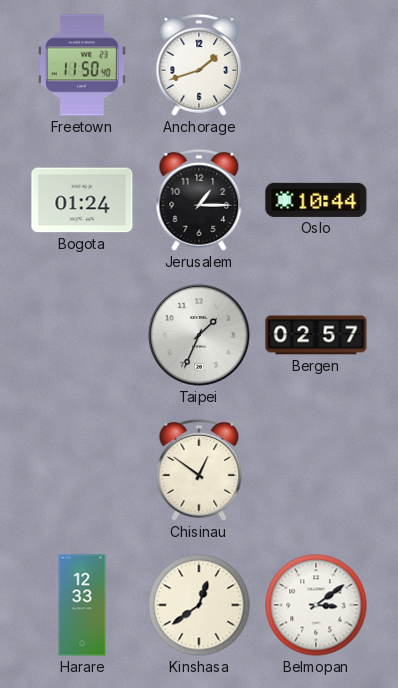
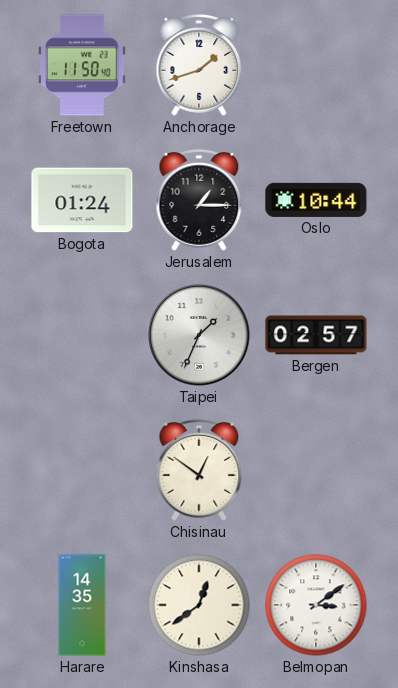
Harare: 12:33 -> 14:35
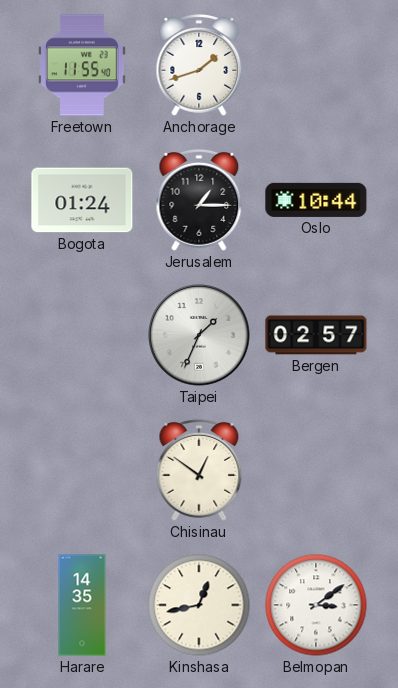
Freetown: 11:50 -> 11:55
Kinshasa: 12:39 -> 12:43
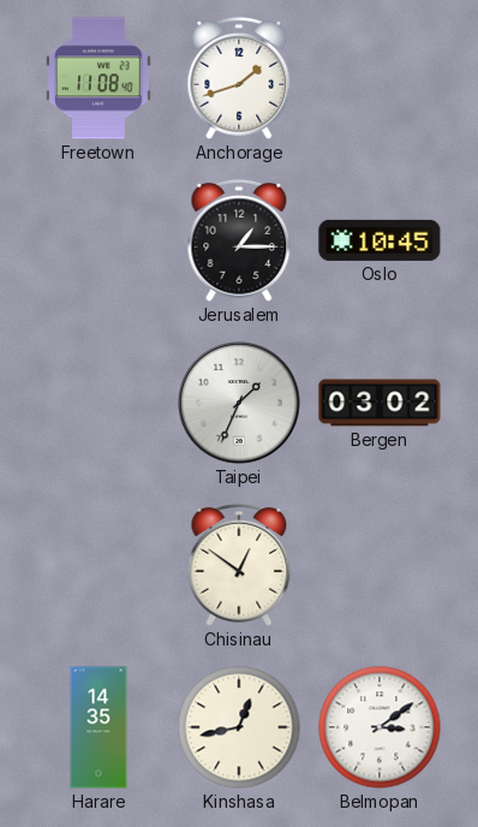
Freetown: 11:55 -> 11:08
Bogota: 01:24 -> none
Oslo: 10:44 -> 10:45
Bergen: 02:57 -> 03:02
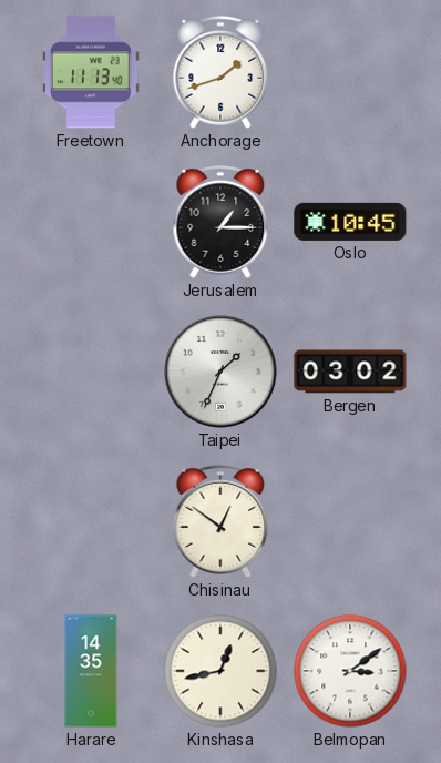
Freetown: 11:08 -> 11:13
